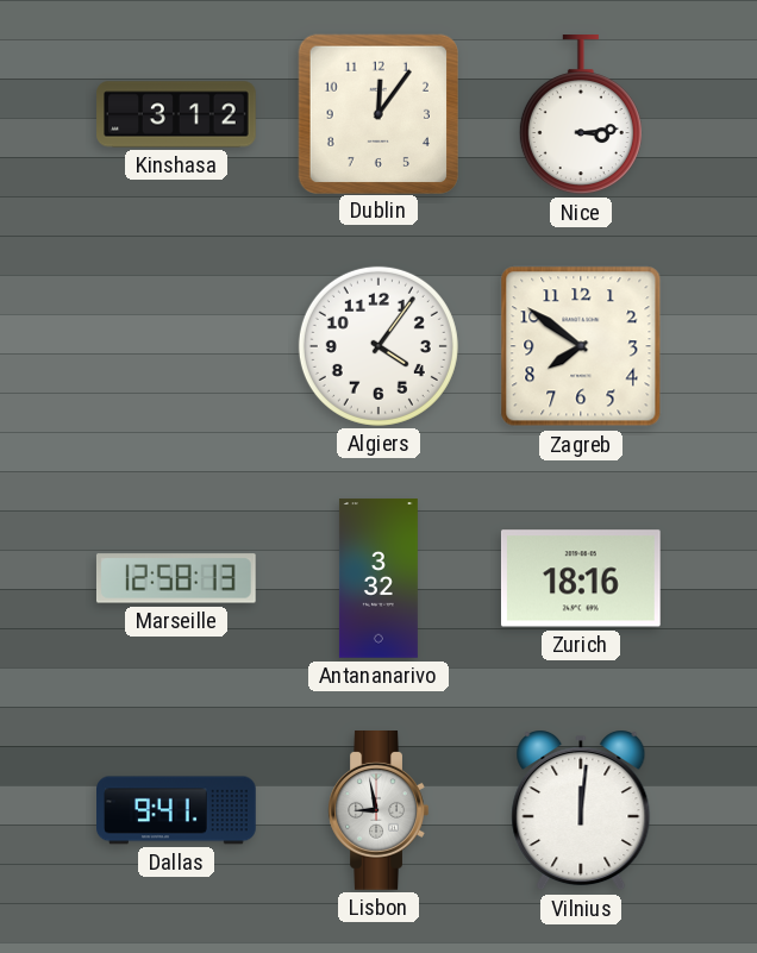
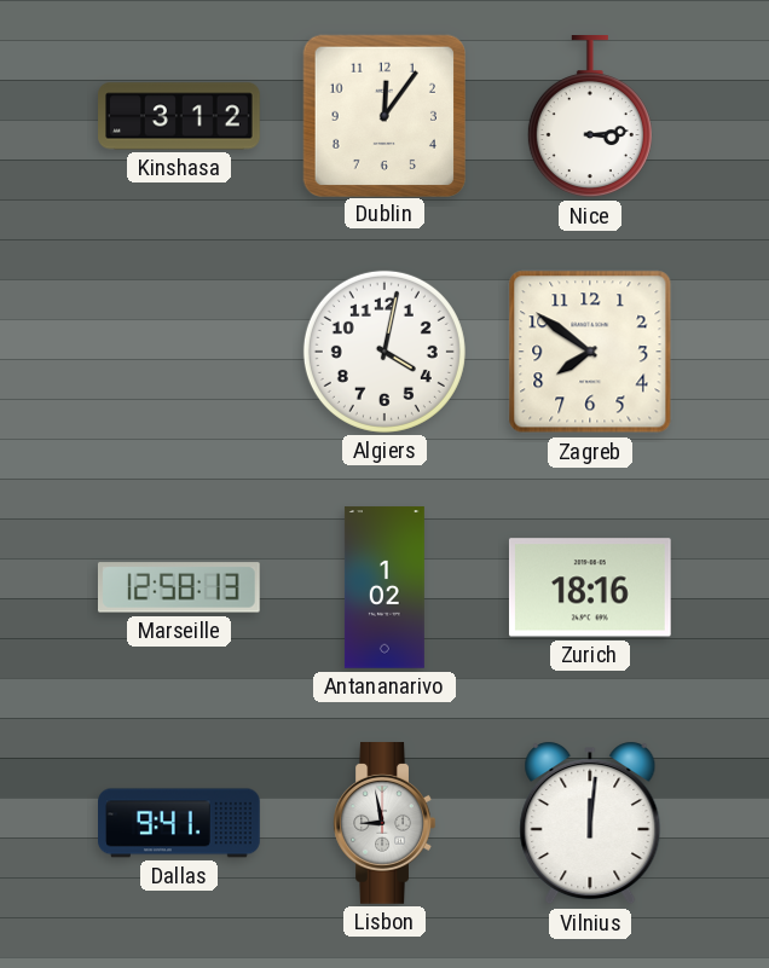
Algiers: 4:06 -> 4:02
Antananarivo: 3:32 -> 1:02
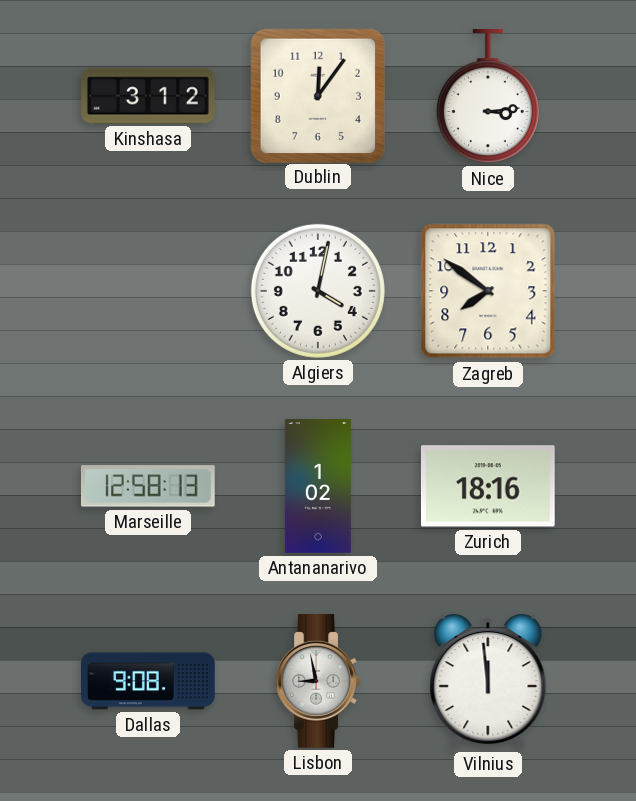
Dallas: 9:41 -> 9:08
Vilnius: 12:01 -> 11:59
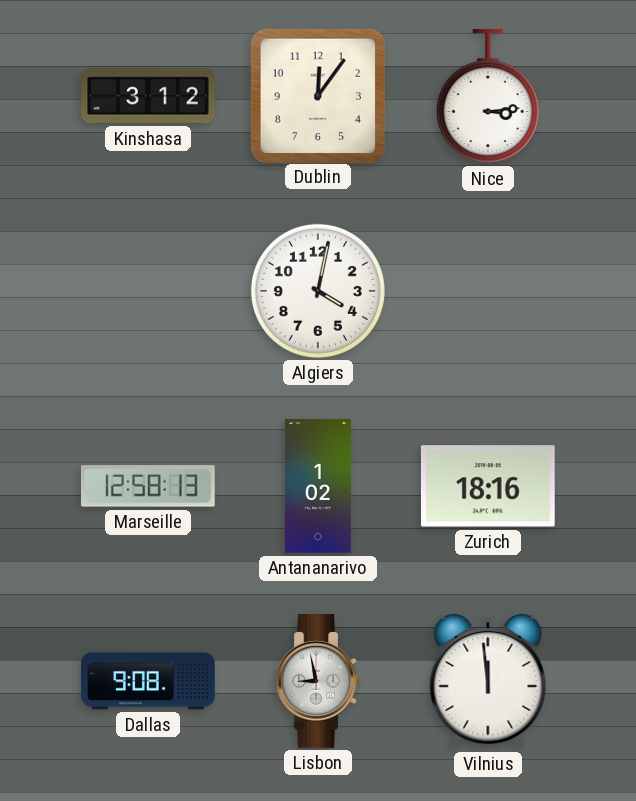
Zagreb: 7:51 -> none
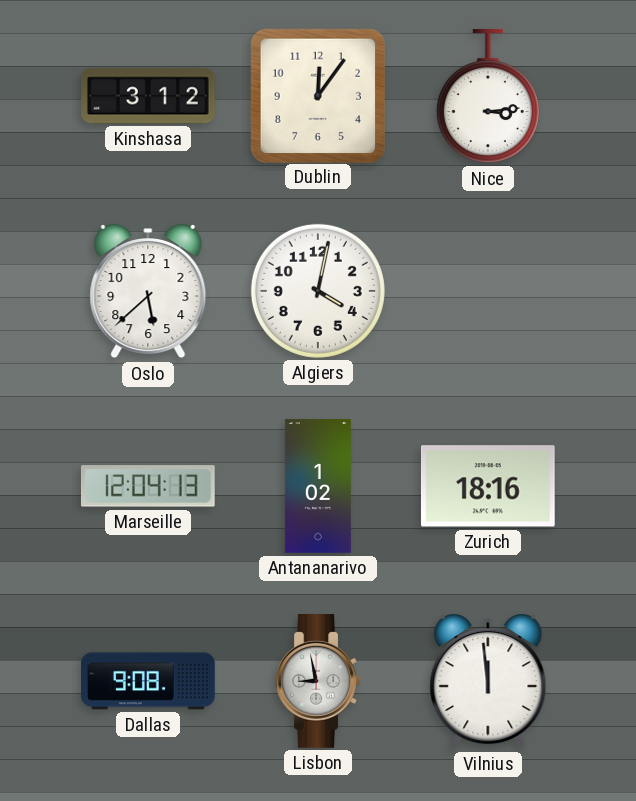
Oslo: none -> 5:38
Marseille: 12:58 -> 12:04
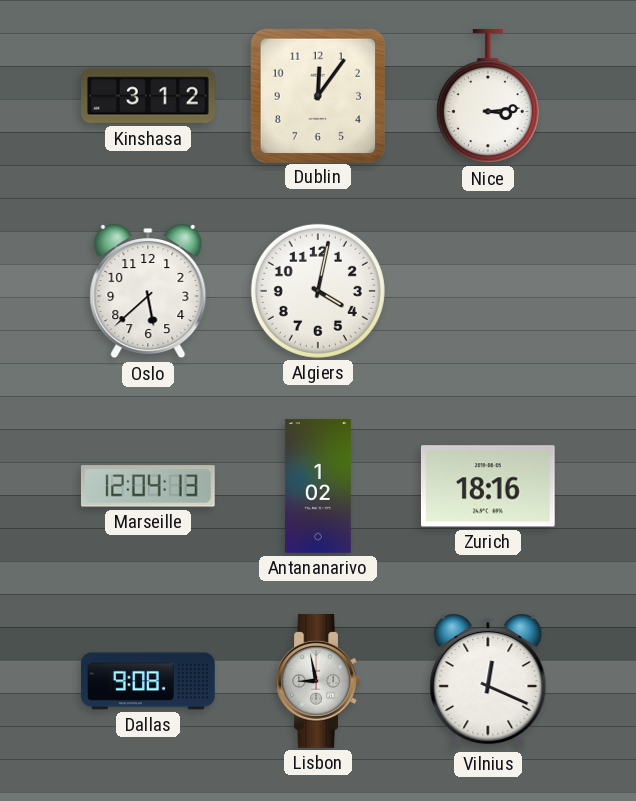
Vilnius: 11:59 -> 12:19
